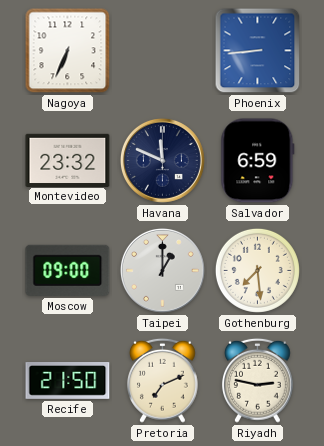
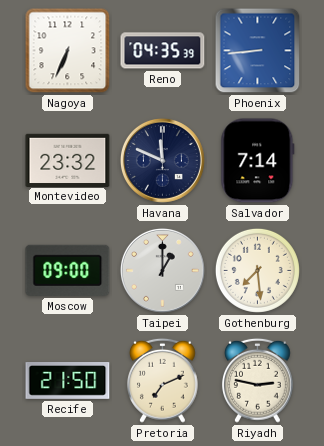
Reno: none -> 04:35
Salvador: 6:59 -> 7:14
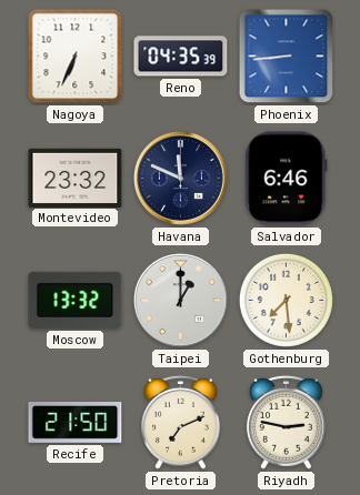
Salvador: 7:14 -> 6:46
Moscow: 09:00 -> 13:32
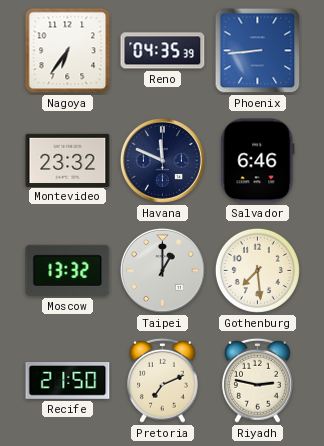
Nagoya: 6:34 -> 6:36
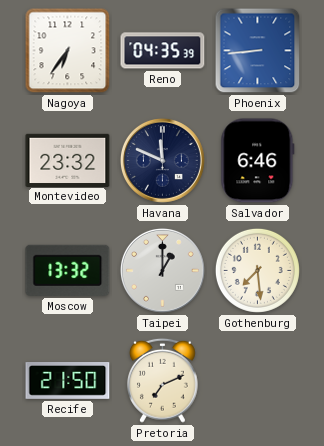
Riyadh: 2:47 -> none
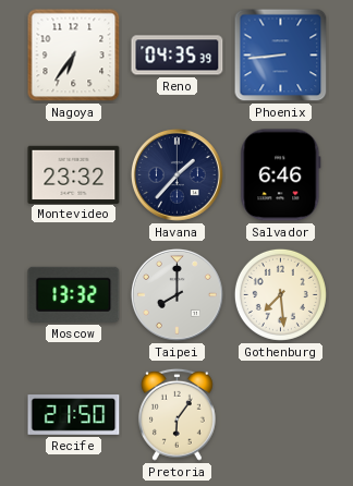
Havana: 11:49 -> 1:37
Taipei: 1:00 -> 8:00
Pretoria: 7:11 -> 6:06
